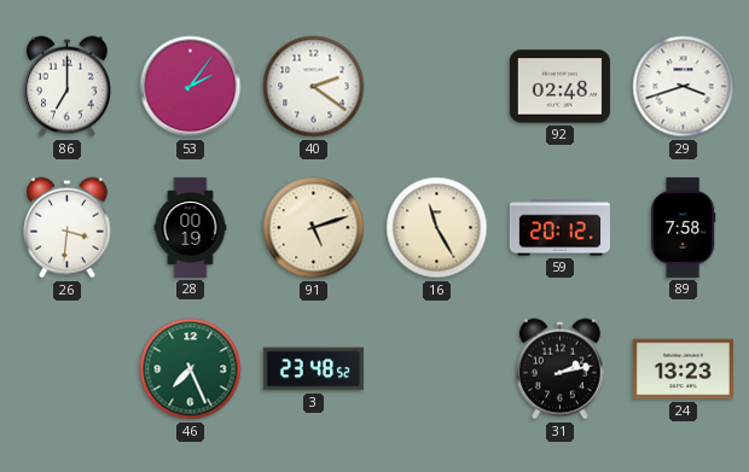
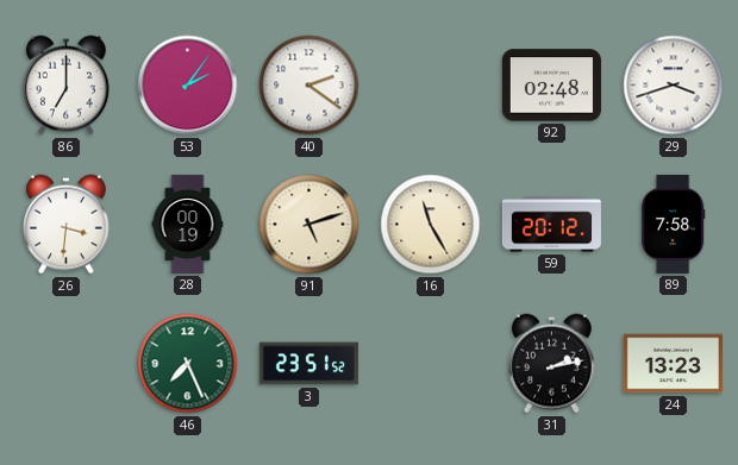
3: 23:48 -> 23:51
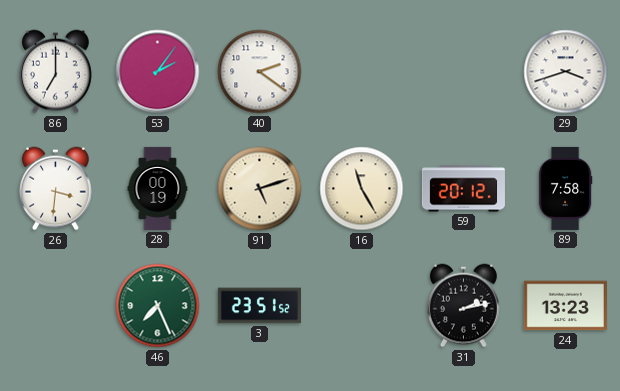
92: 02:48 -> none
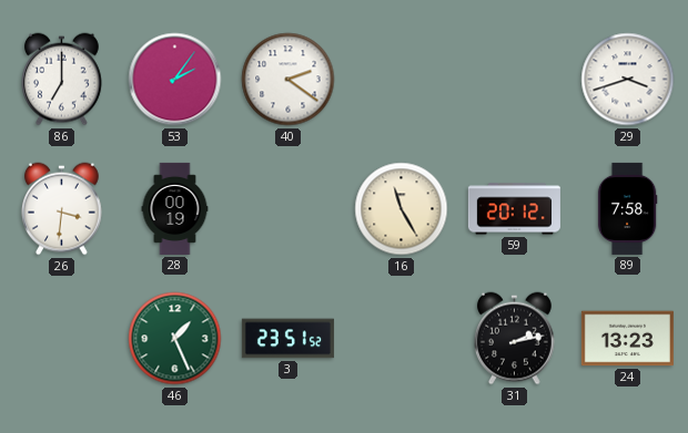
91: 5:12 -> none
46: 7:26 -> 1:26
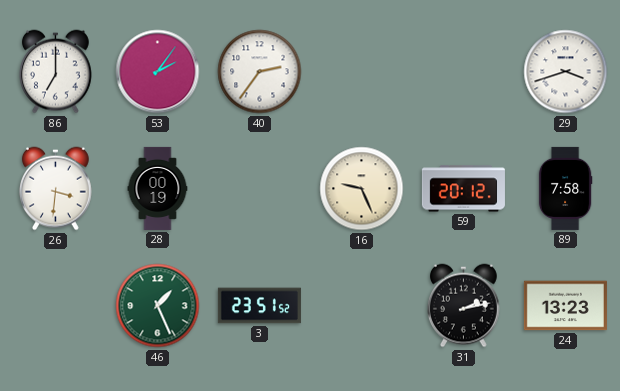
40: 2:21 -> 2:36
16: 11:25 -> 9:26
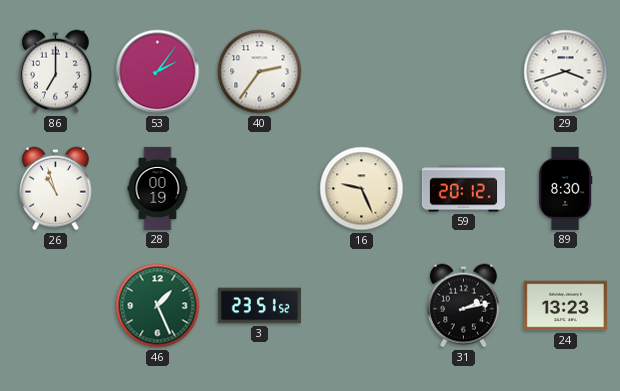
26: 3:31 -> 10:57
89: 7:58 -> 8:30
